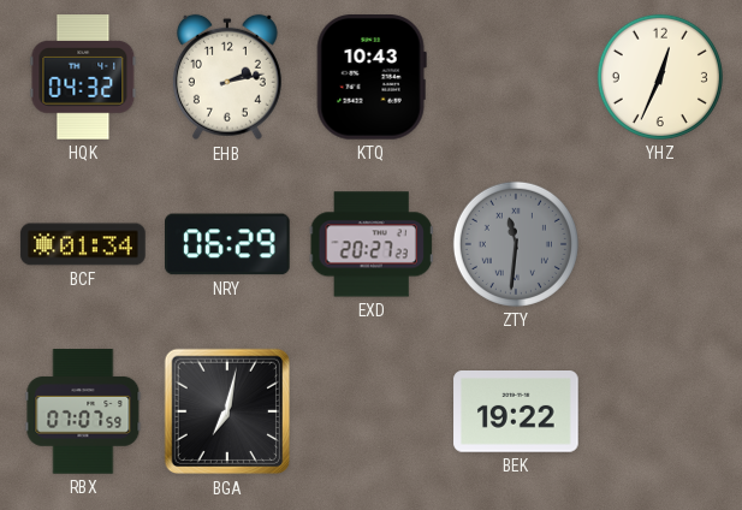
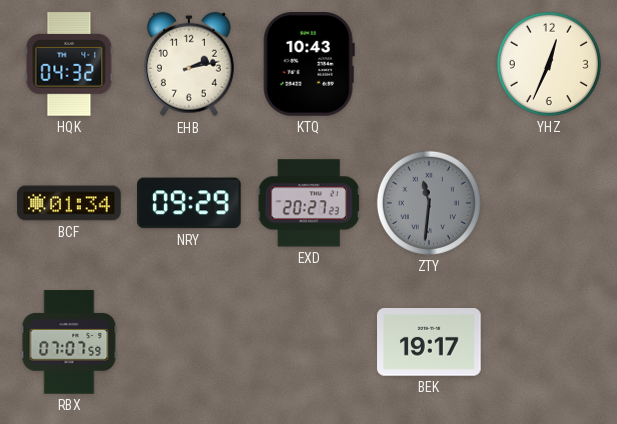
NRY: 06:29 -> 09:29
BGA: 7:02 -> none
BEK: 19:22 -> 19:17
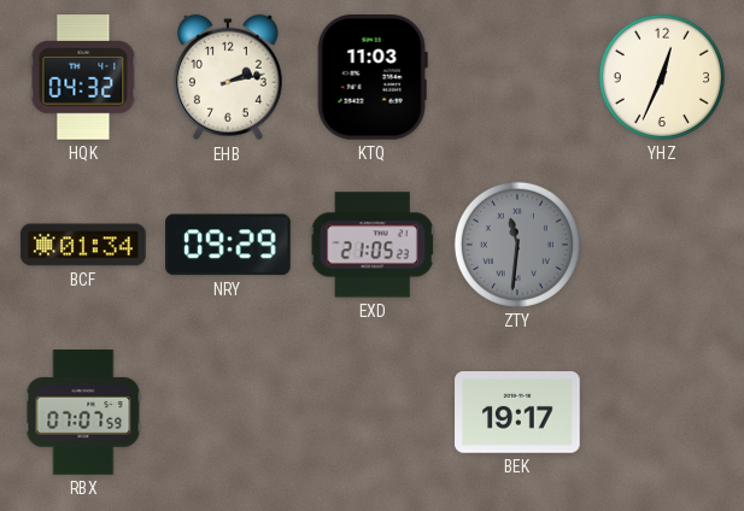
KTQ: 10:43 -> 11:03
EXD: 20:27 -> 21:05
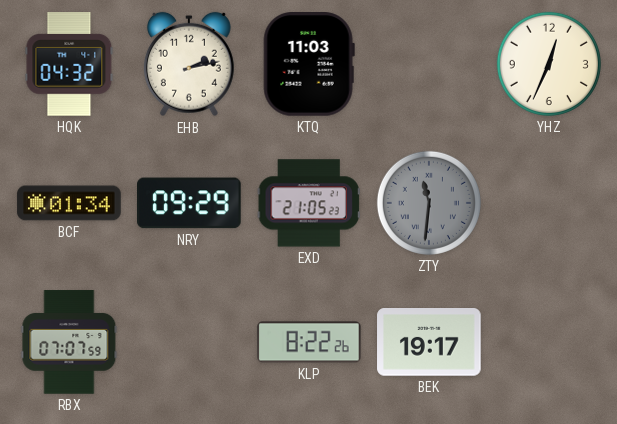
KLP: none -> 8:22
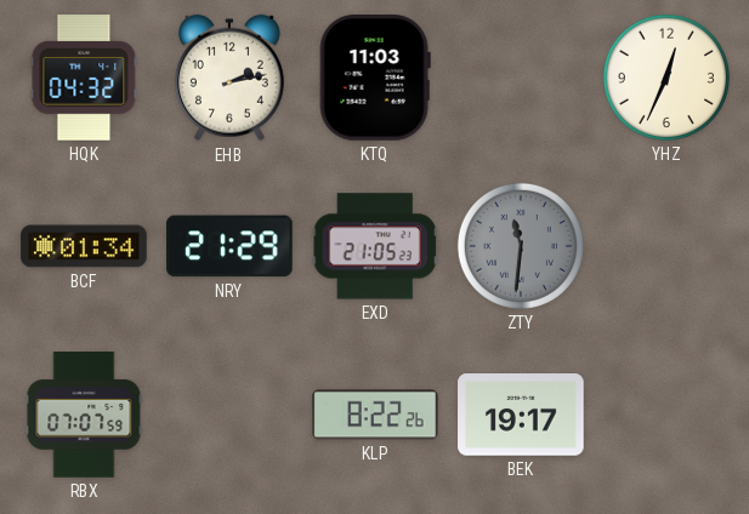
NRY: 09:29 -> 21:29
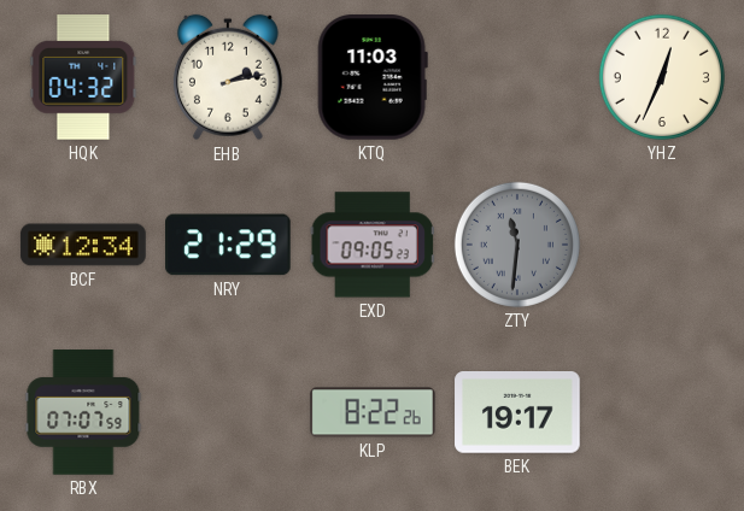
BCF: 01:34 -> 12:34
EXD: 21:05 -> 09:05
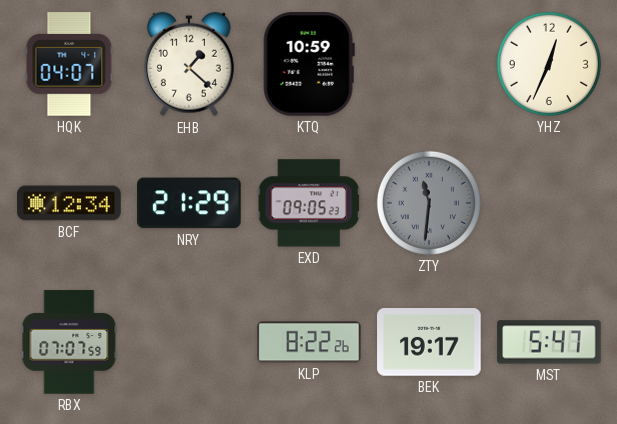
HQK: 04:32 -> 04:07
EHB: 2:13 -> 1:22
KTQ: 11:03 -> 10:59
MST: none -> 5:47
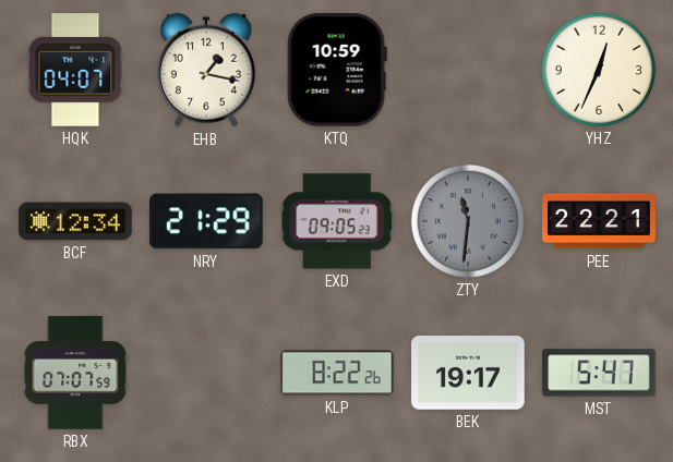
EHB: 1:22 -> 1:17
PEE: none -> 22:21
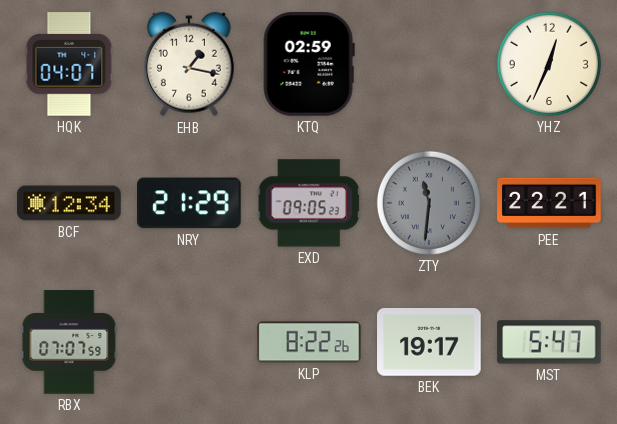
KTQ: 10:59 -> 02:59
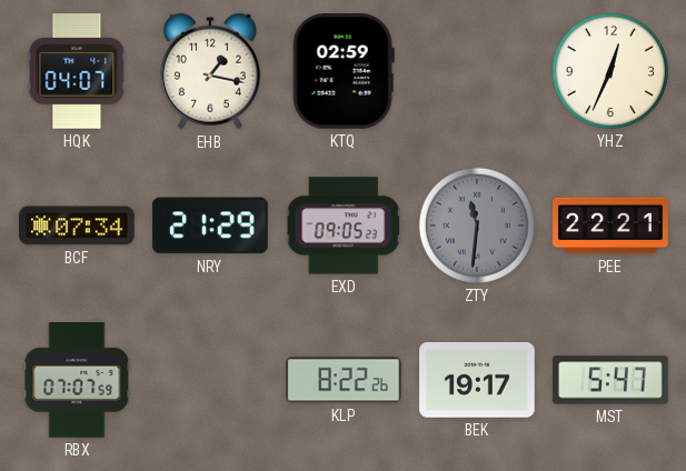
BCF: 12:34 -> 07:34
